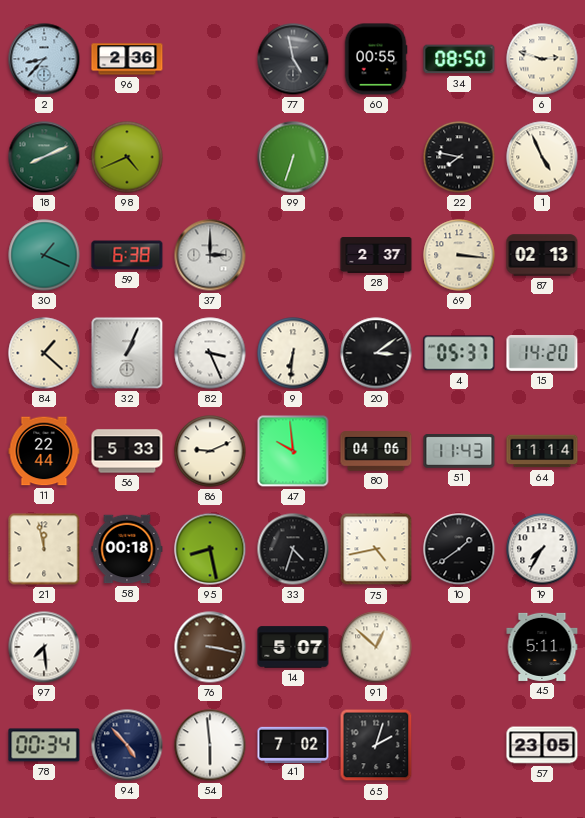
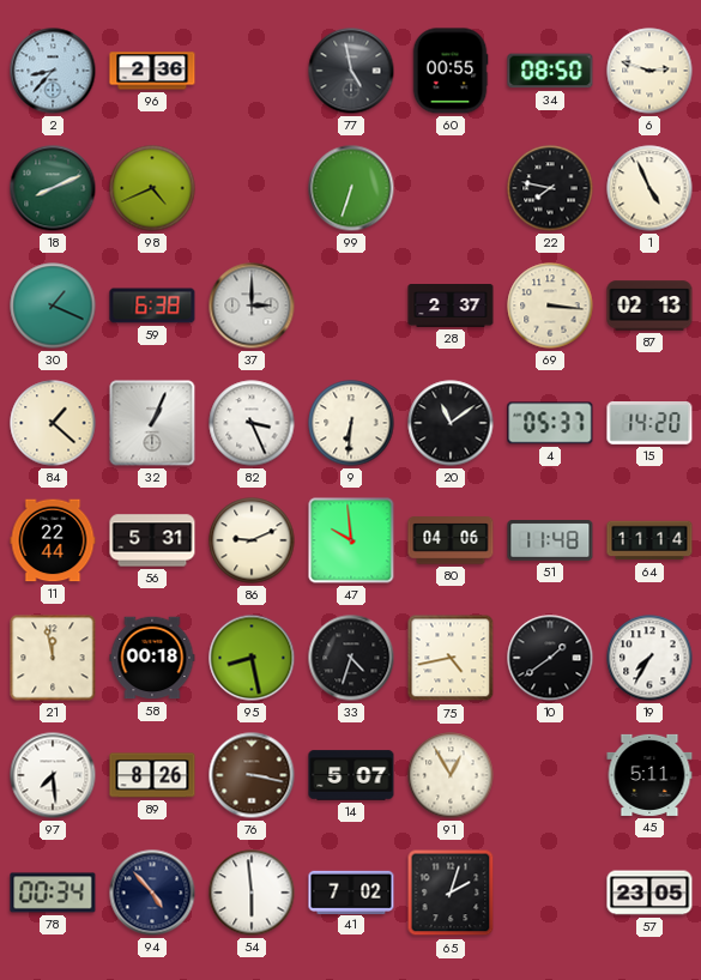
20: 3:09 -> 11:09
56: 5:33 -> 5:31
51: 11:43 -> 11:48
89: none -> 8:26
91: 12:52 -> 12:55
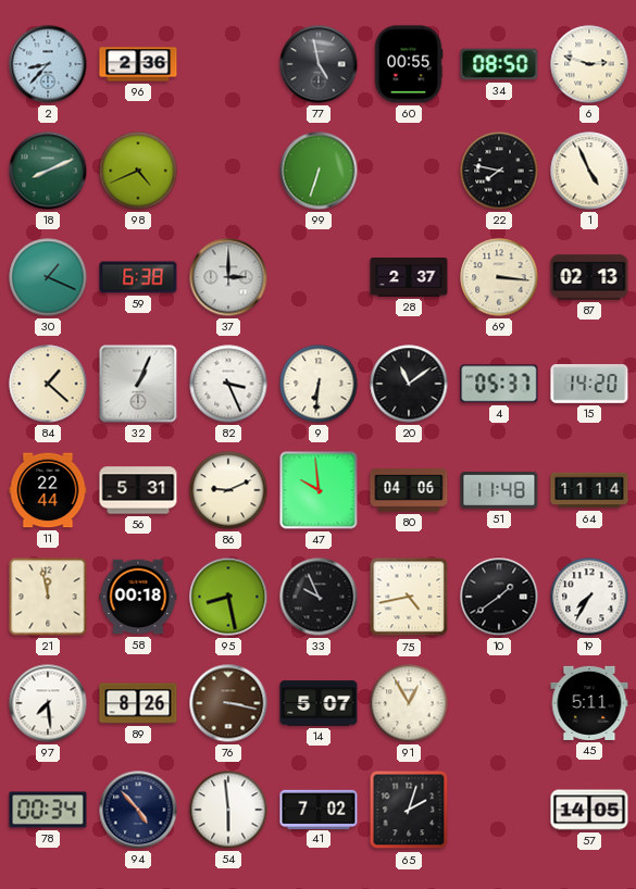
33: 4:33 -> 9:56
57: 23:05 -> 14:05
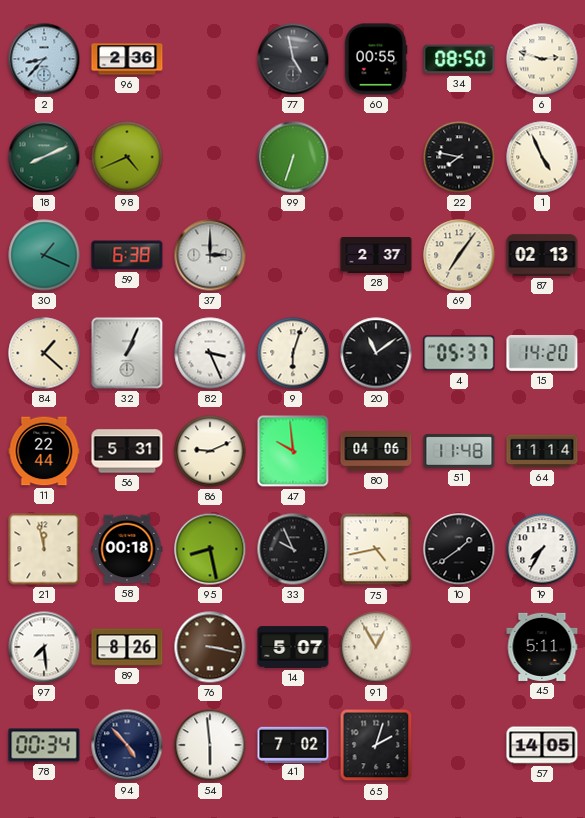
69: 3:16 -> 7:06
9: 6:31 -> 6:03
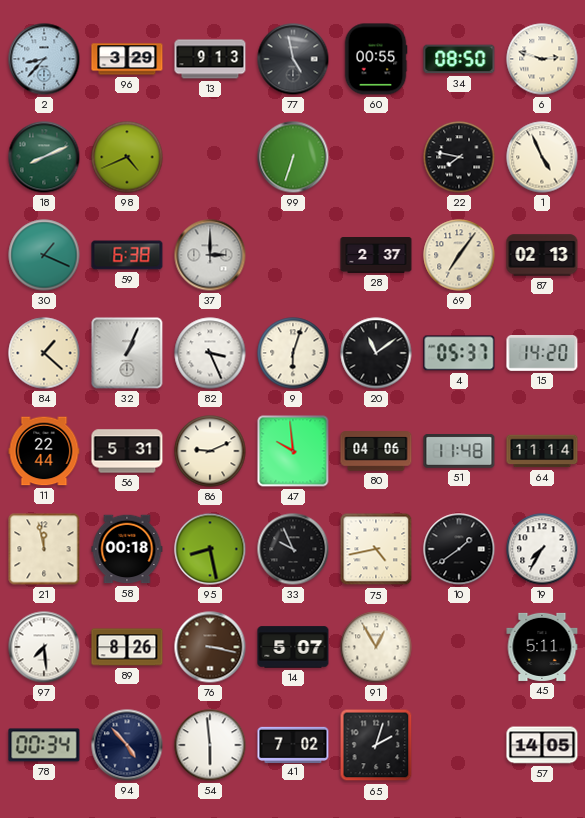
96: 2:36 -> 3:29
13: none -> 9:13
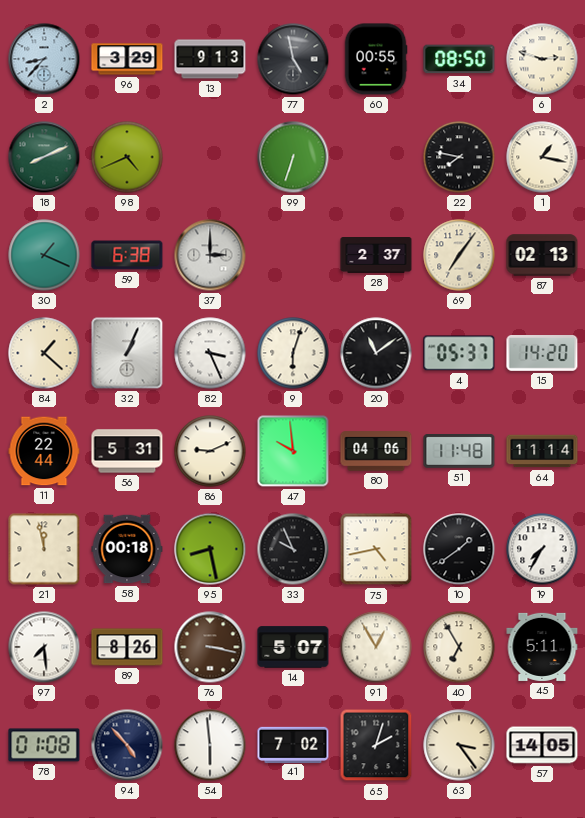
1: 4:56 -> 1:17
40: none -> 6:55
78: 00:34 -> 01:08
63: none -> 3:24
